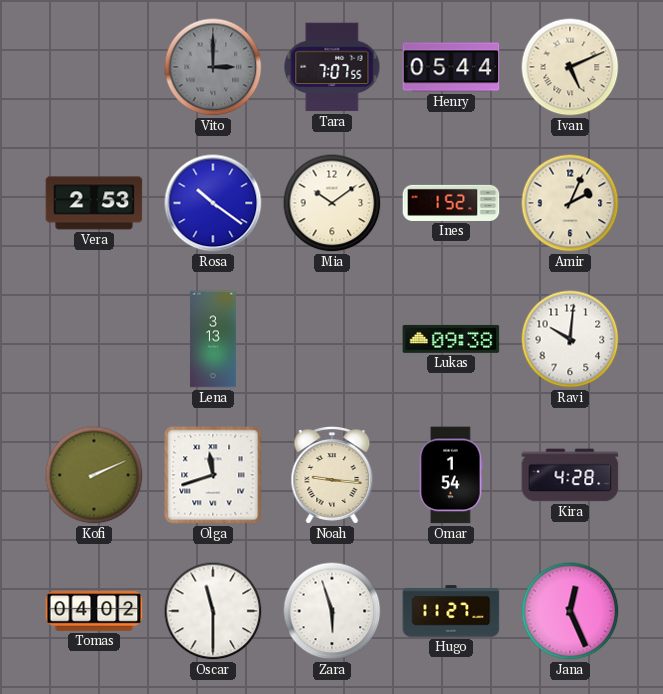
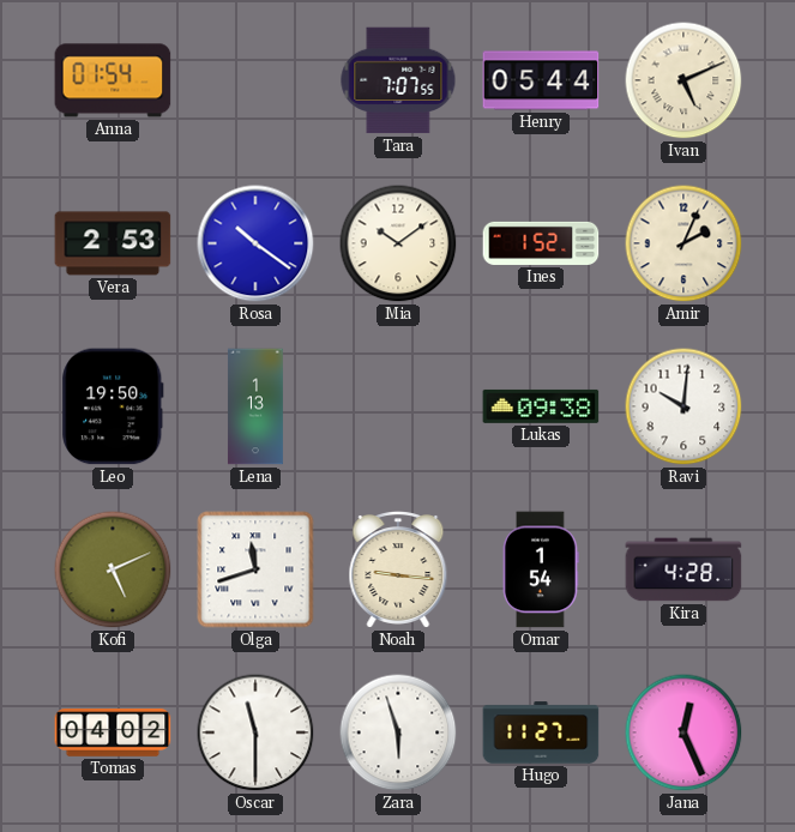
Anna: none -> 01:54
Vito: 3:00 -> none
Leo: none -> 19:50
Lena: 3:13 -> 1:13
Kofi: 2:11 -> 5:11
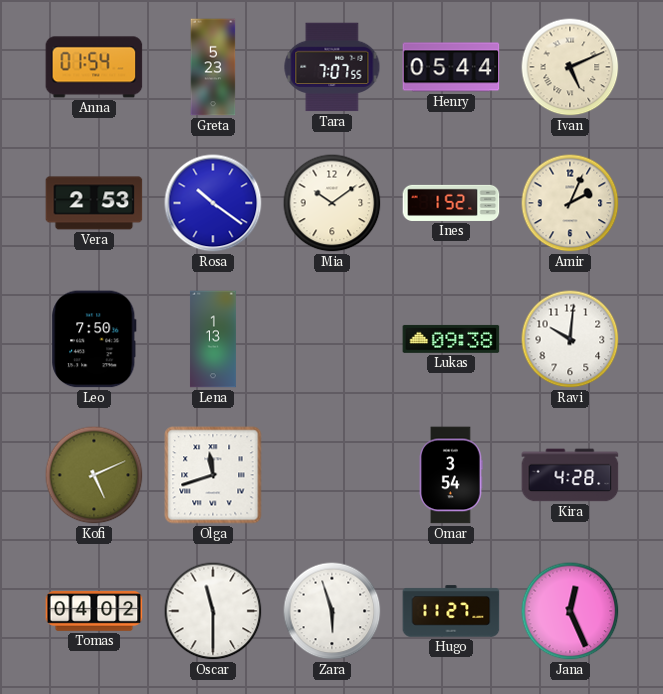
Greta: none -> 5:23
Leo: 19:50 -> 7:50
Noah: 9:16 -> none
Omar: 1:54 -> 3:54
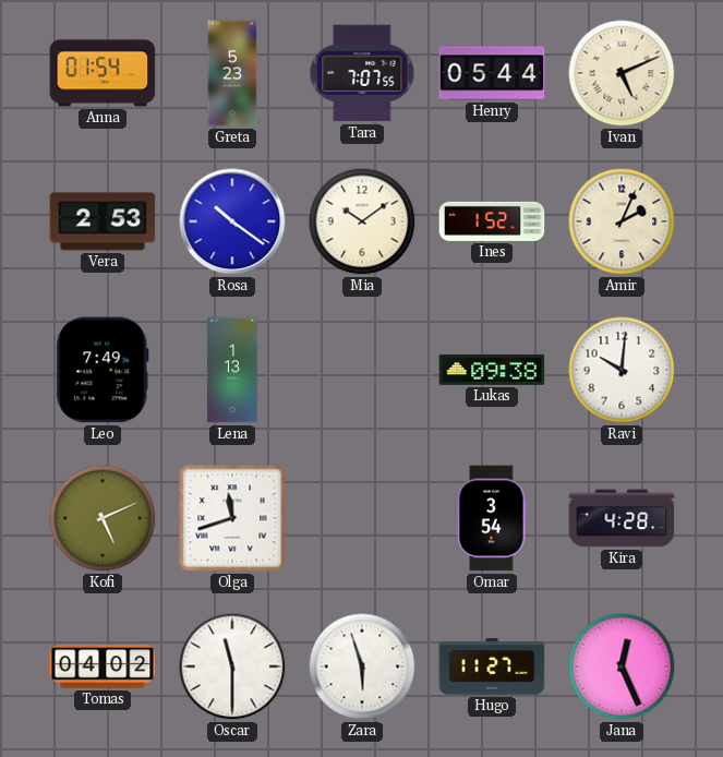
Leo: 7:50 -> 7:49
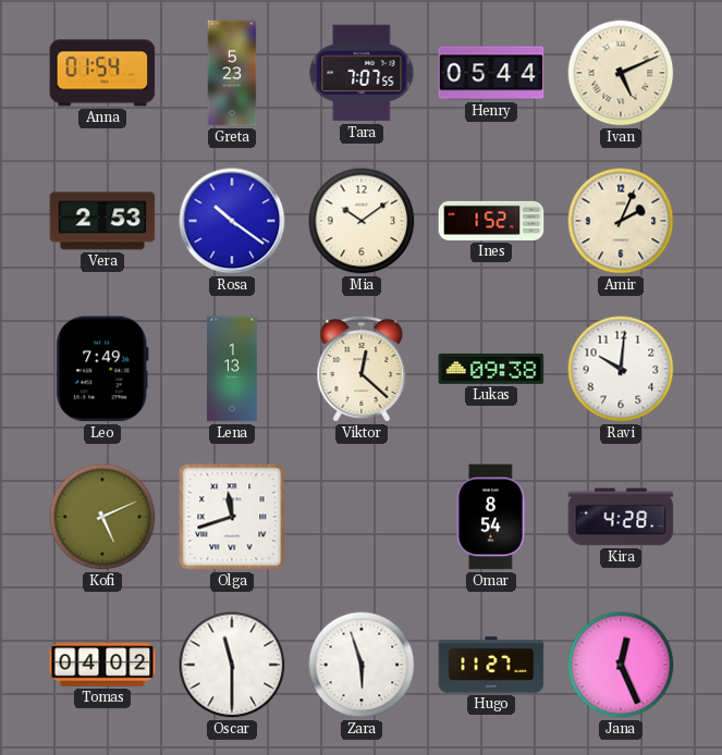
Viktor: none -> 12:22
Omar: 3:54 -> 8:54
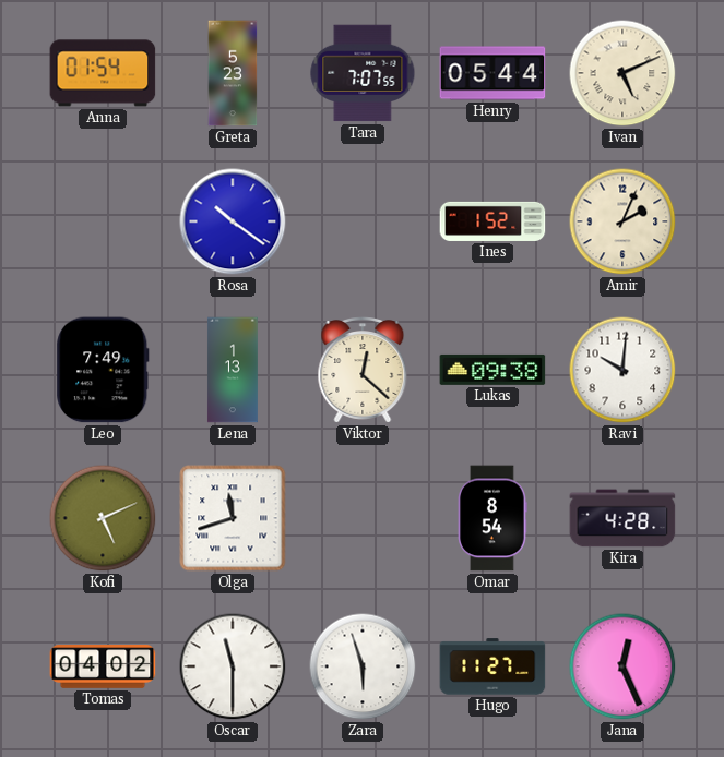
Vera: 2:53 -> none
Mia: 10:09 -> none
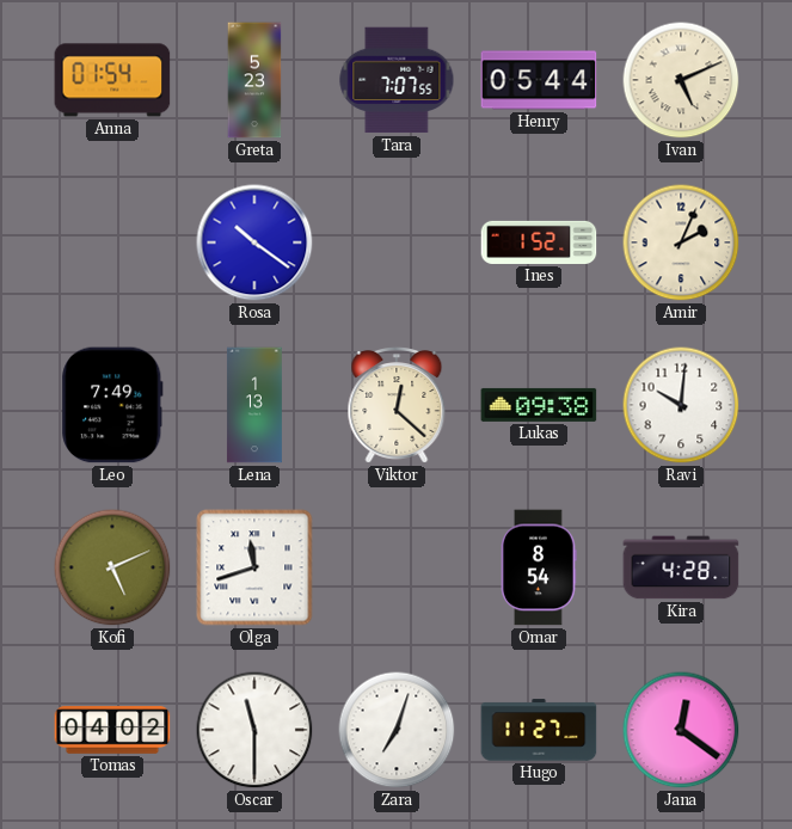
Zara: 5:57 -> 7:03
Jana: 12:26 -> 12:21
